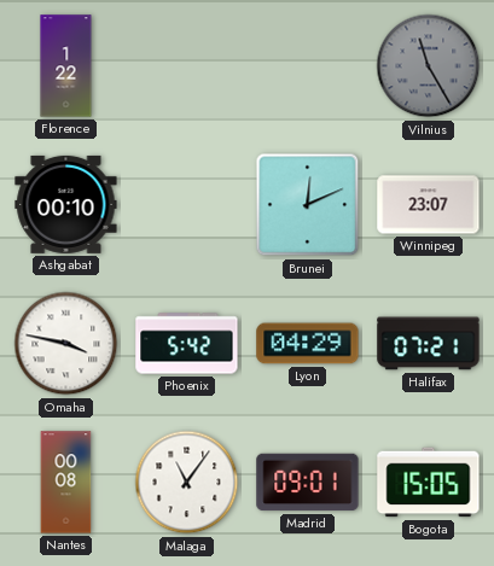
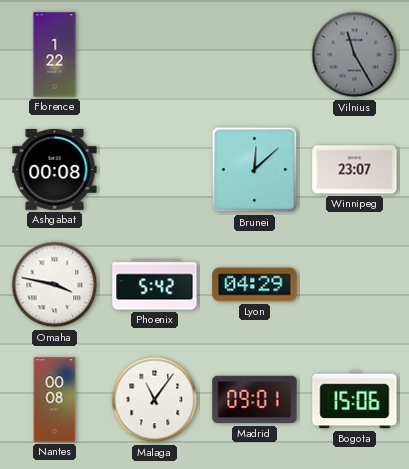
Ashgabat: 00:10 -> 00:08
Brunei: 12:11 -> 12:08
Halifax: 07:21 -> none
Bogota: 15:05 -> 15:06
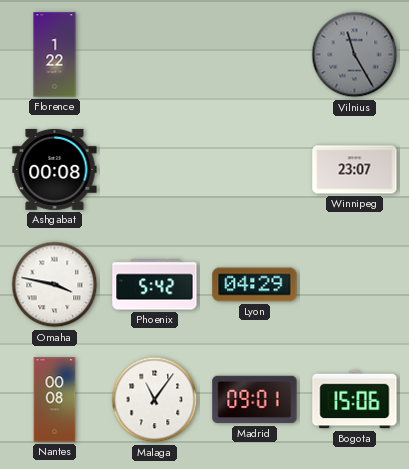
Brunei: 12:08 -> none
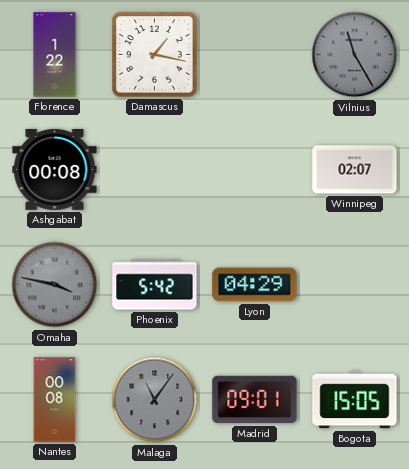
Damascus: none -> 1:17
Winnipeg: 23:07 -> 02:07
Omaha dial: white -> grey
Malaga dial: white -> grey
Bogota: 15:06 -> 15:05
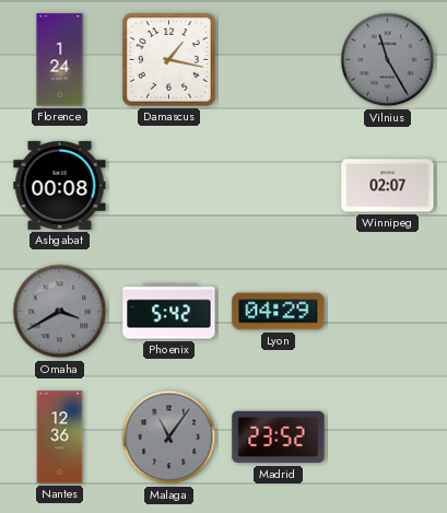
Florence: 1:22 -> 1:24
Omaha: 3:47 -> 3:40
Nantes: 00:08 -> 12:36
Madrid: 09:01 -> 23:52
Bogota: 15:05 -> none
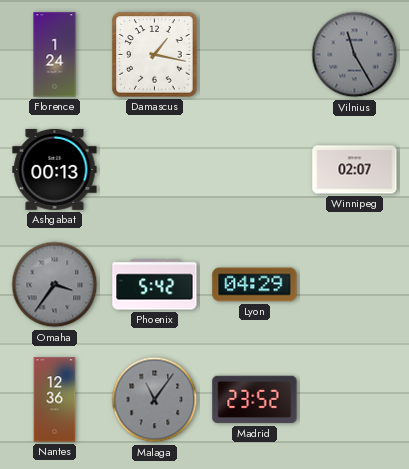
Ashgabat: 00:08 -> 00:13
Omaha: 3:40 -> 3:36
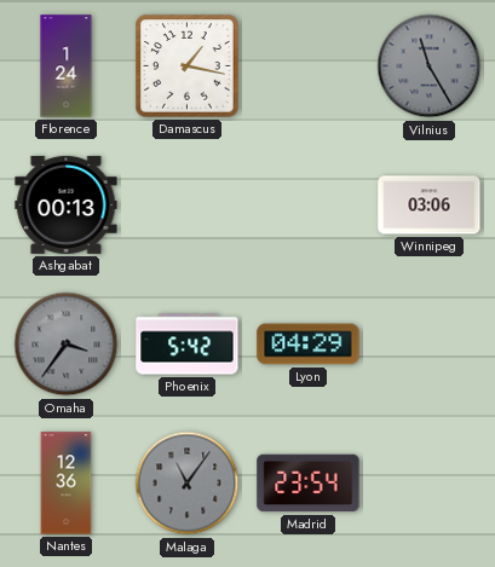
Winnipeg: 02:07 -> 03:06
Madrid: 23:52 -> 23:54
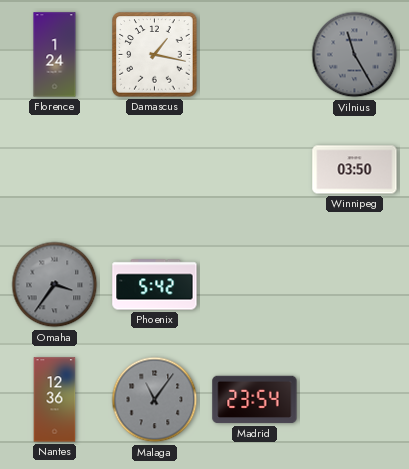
Ashgabat: 00:13 -> none
Winnipeg: 03:06 -> 03:50
Lyon: 04:29 -> none
